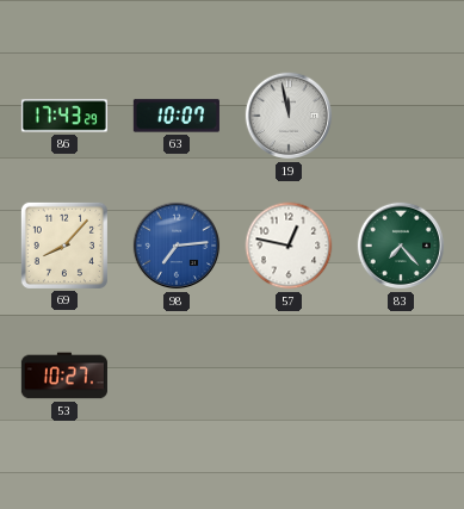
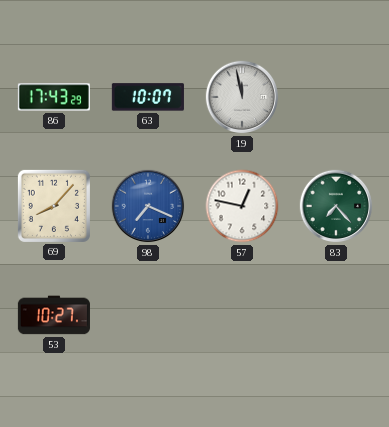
98: 7:14 -> 7:19
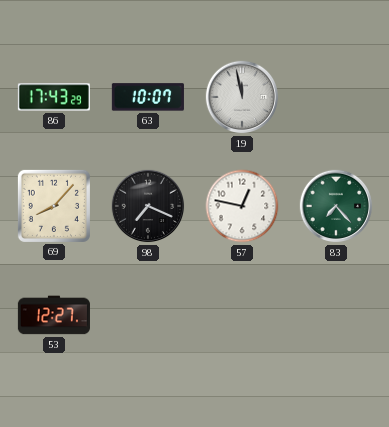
98 dial: blue -> black
53: 10:27 -> 12:27
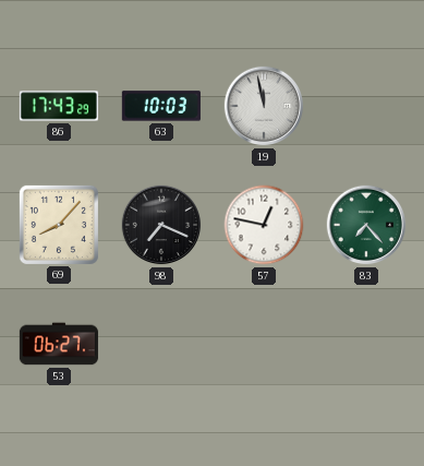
63: 10:07 -> 10:03
53: 12:27 -> 06:27
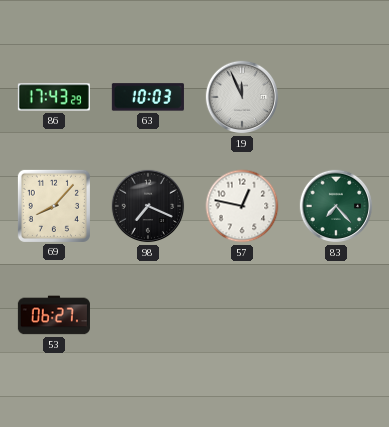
19: 11:58 -> 11:56
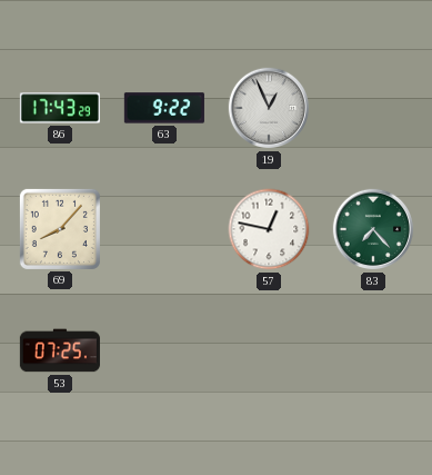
63: 10:03 -> 9:22
19: 11:56 -> 12:56
98: 7:19 -> none
53: 06:27 -> 07:25
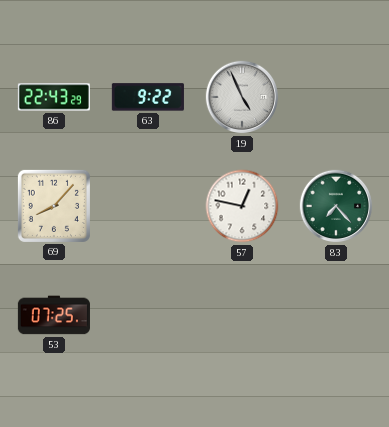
86: 17:43 -> 22:43
19: 12:56 -> 4:56
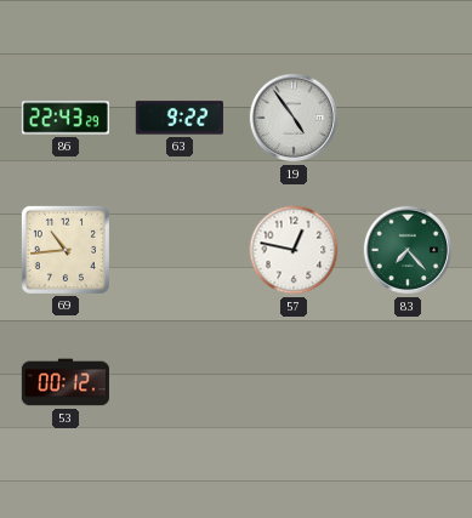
19: 4:56 -> 4:54
69: 8:07 -> 10:44
53: 07:25 -> 00:12
